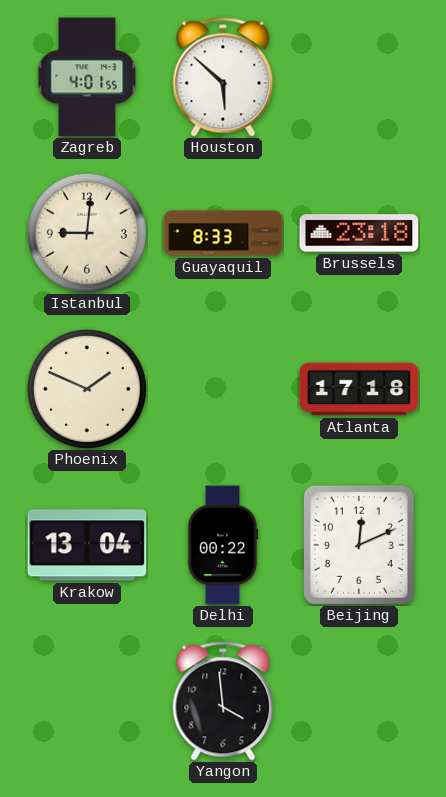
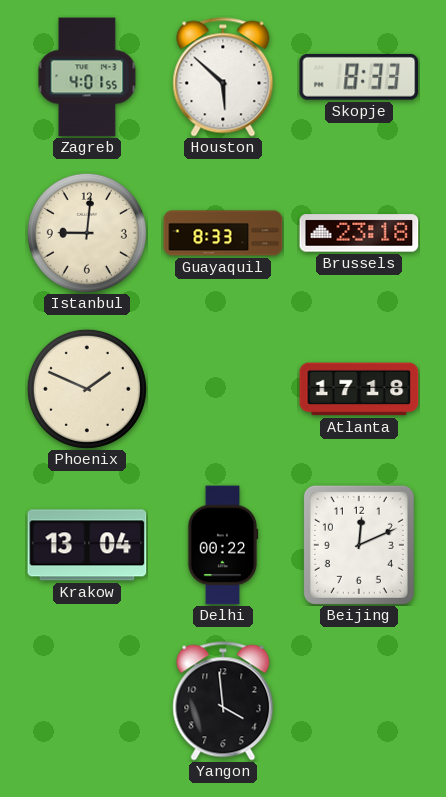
Skopje: none -> 8:33
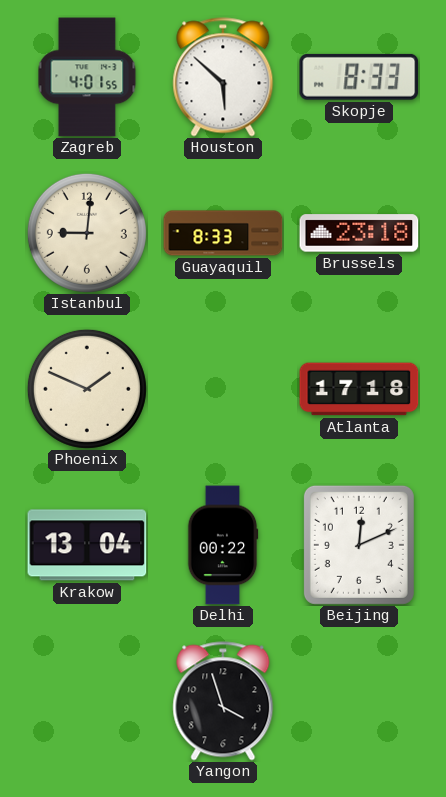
Yangon: 3:59 -> 3:57
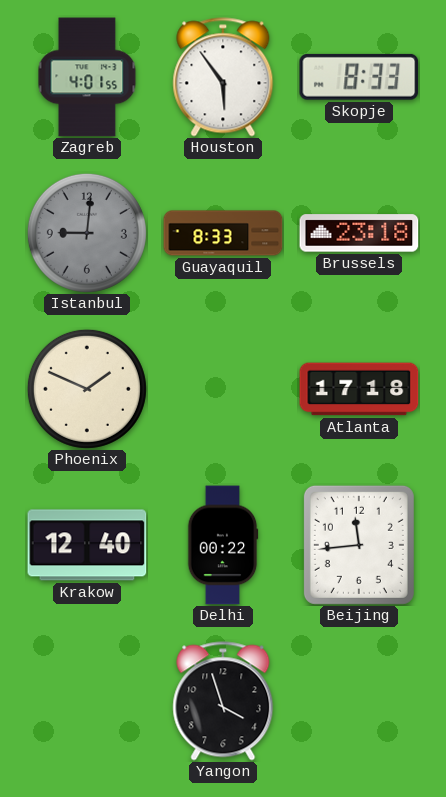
Houston: 5:52 -> 5:54
Istanbul dial: cream -> grey
Krakow: 13:04 -> 12:40
Beijing: 12:11 -> 11:44
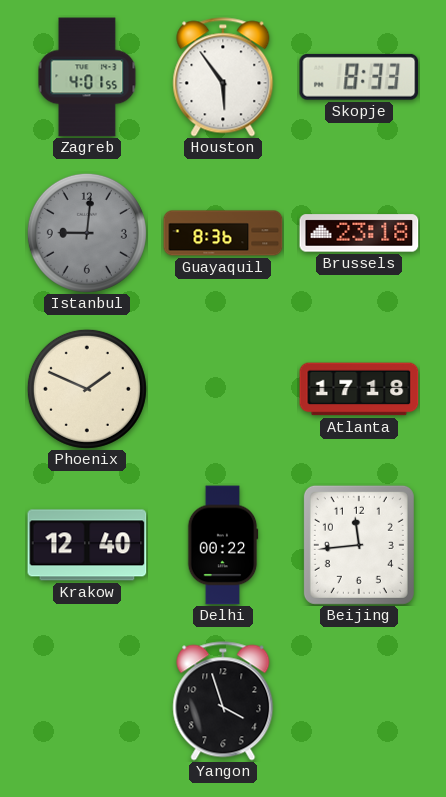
Guayaquil: 8:33 -> 8:36
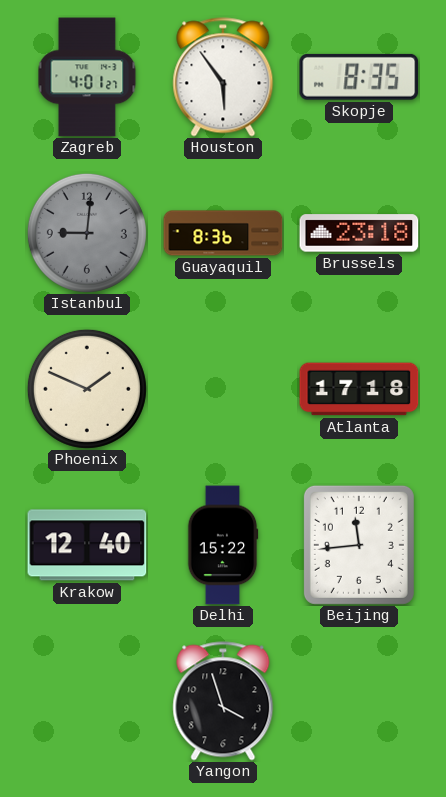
Zagreb: 4:01:55 -> 4:01:27
Skopje: 8:33 -> 8:35
Delhi: 00:22 -> 15:22
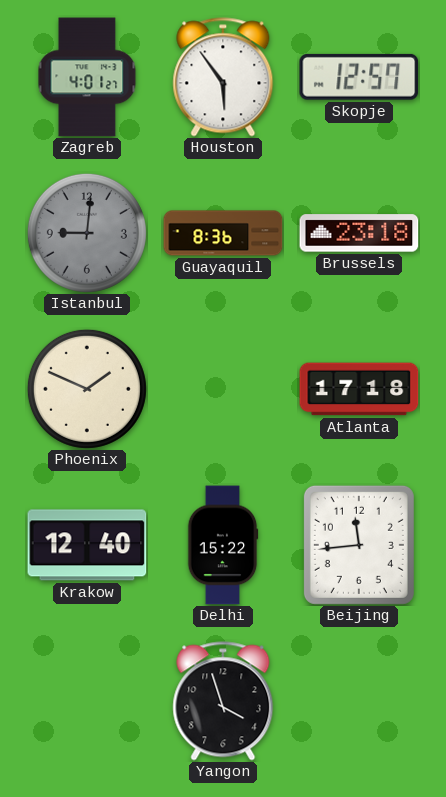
Skopje: 8:35 -> 12:57
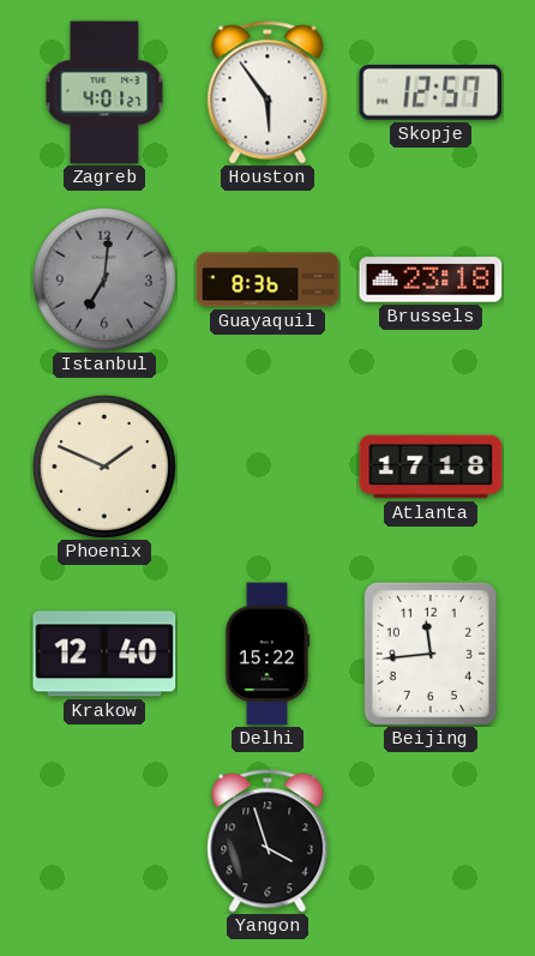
Istanbul: 9:01 -> 7:01
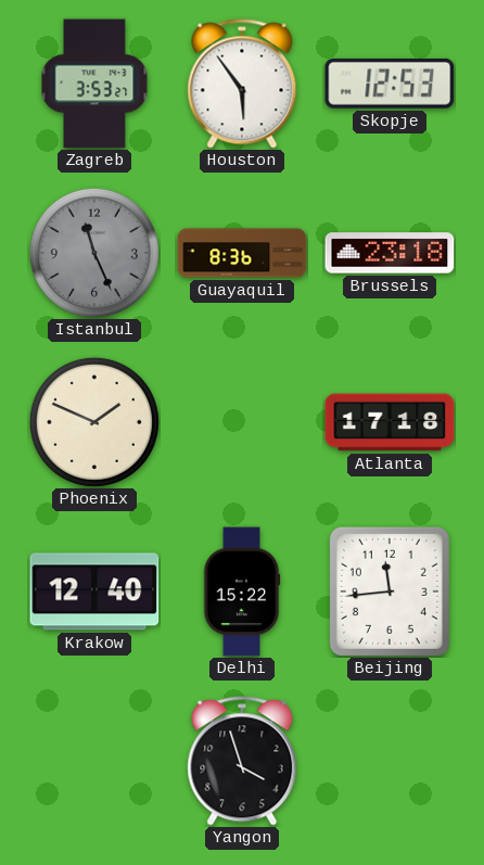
Zagreb: 4:01 -> 3:53
Skopje: 12:57 -> 12:53
Istanbul: 7:01 -> 11:26
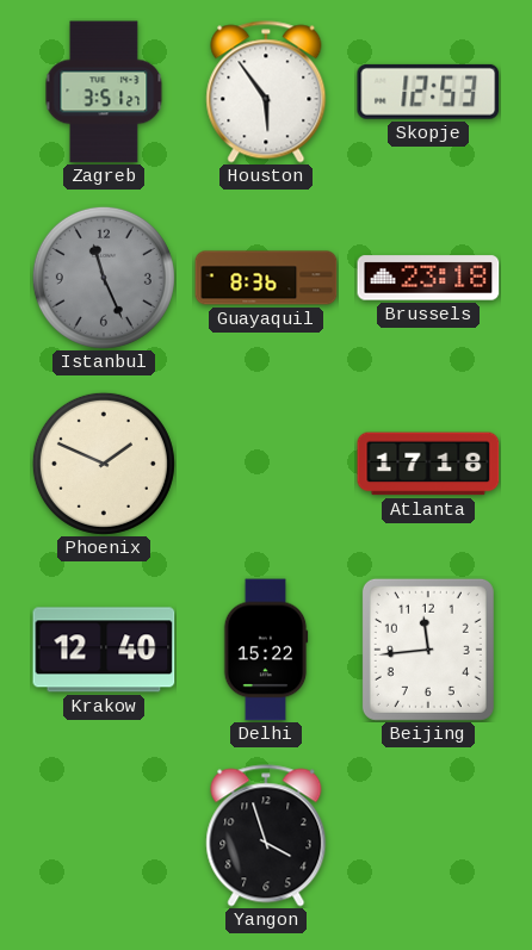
Zagreb: 3:53 -> 3:51
